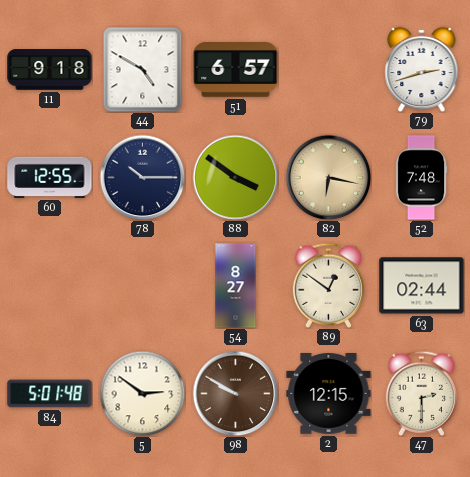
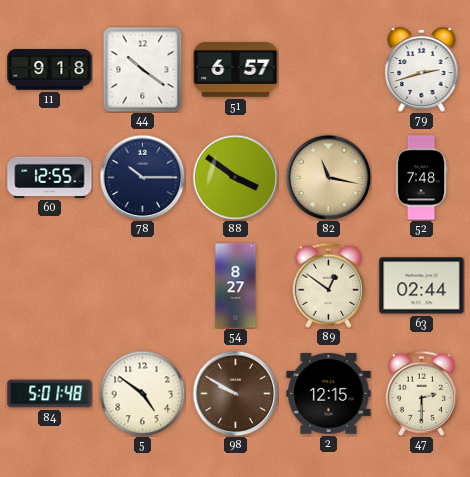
44: 4:50 -> 10:21
82: 6:17 -> 11:17
5: 2:51 -> 4:51
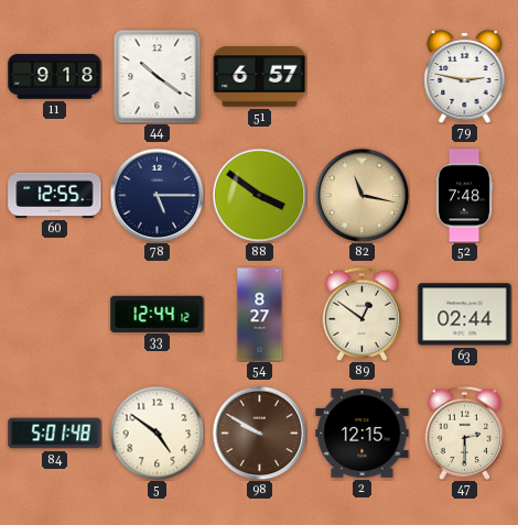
79: 2:42 -> 2:47
78: 10:15 -> 5:15
33: none -> 12:44
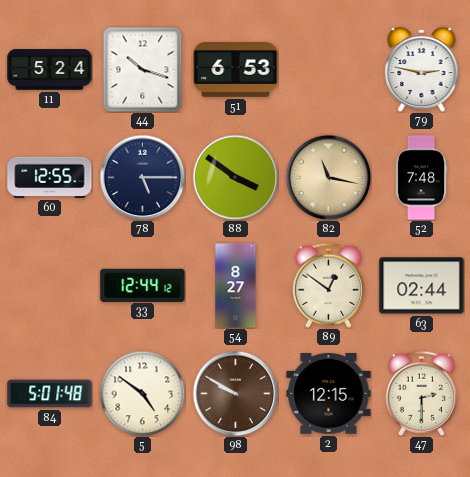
11: 9:18 -> 5:24
44: 10:21 -> 10:18
51: 6:57 -> 6:53
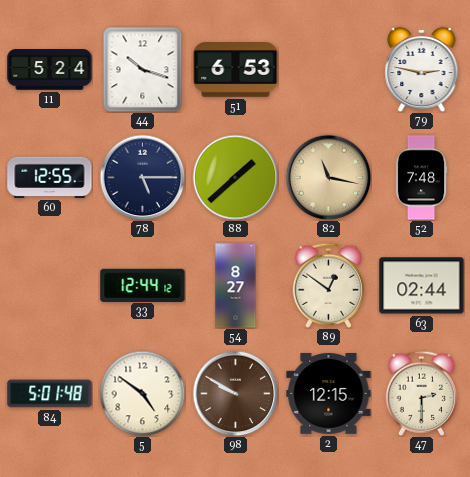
88: 3:51 -> 1:38
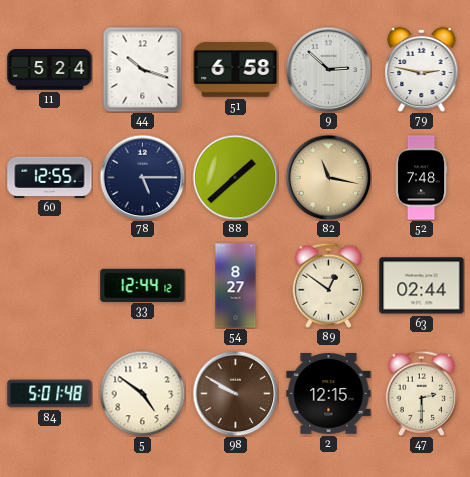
51: 6:53 -> 6:58
9: none -> 2:52
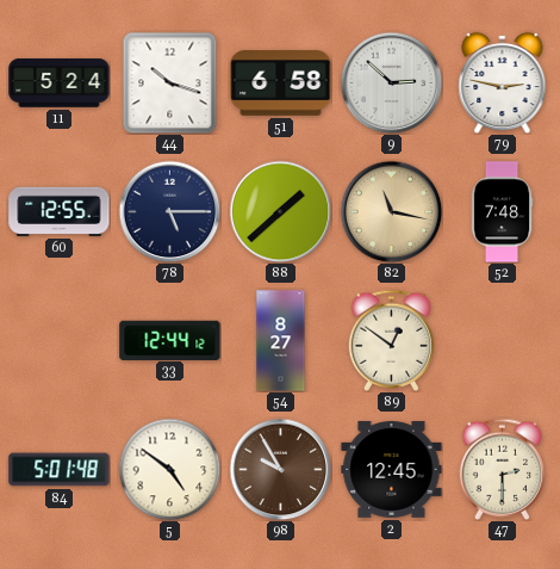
63: 02:44 -> none
98: 9:50 -> 9:55
2: 12:15 -> 12:45
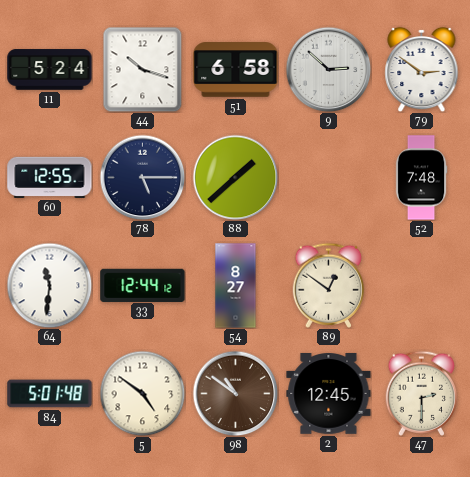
79: 2:47 -> 2:51
82: 11:17 -> none
64: none -> 11:31
98: 9:55 -> 10:51
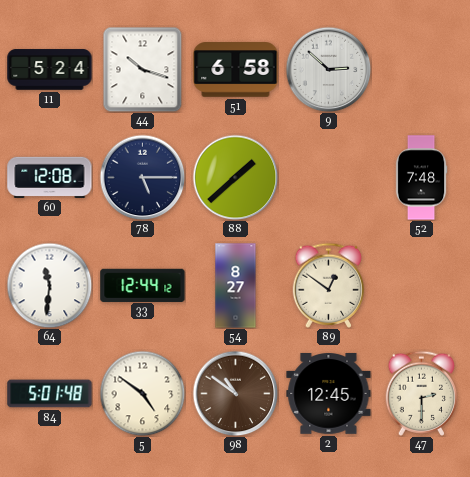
79: 2:51 -> none
60: 12:55 -> 12:08
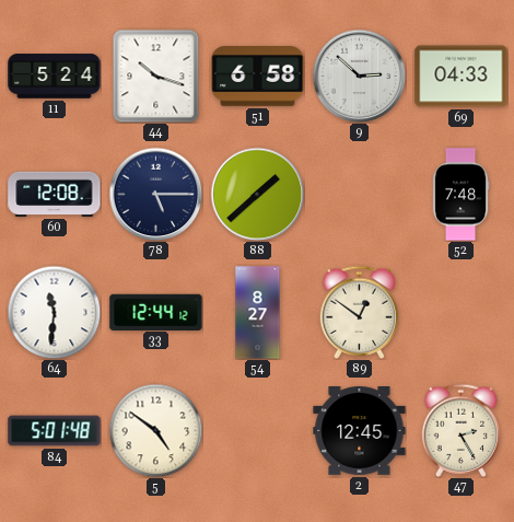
69: none -> 04:33
98: 10:51 -> none
47: 2:30 -> 2:25
